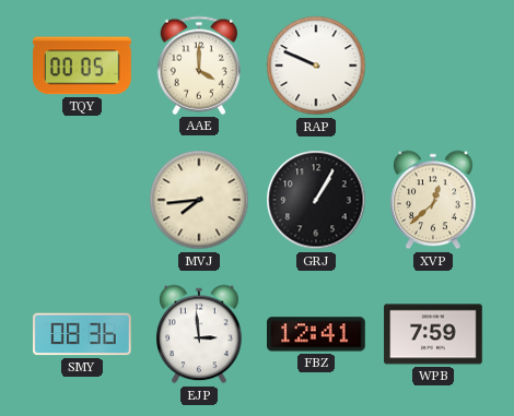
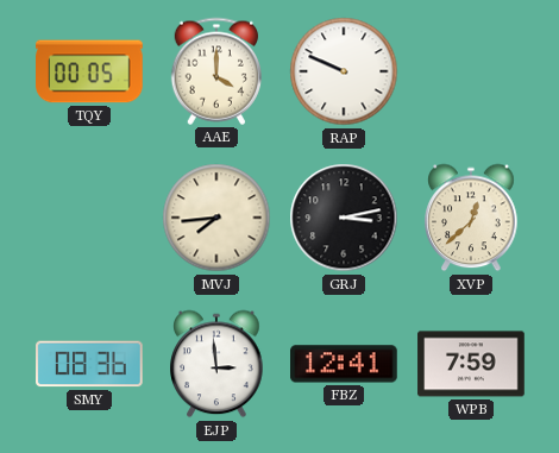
GRJ: 1:05 -> 3:13
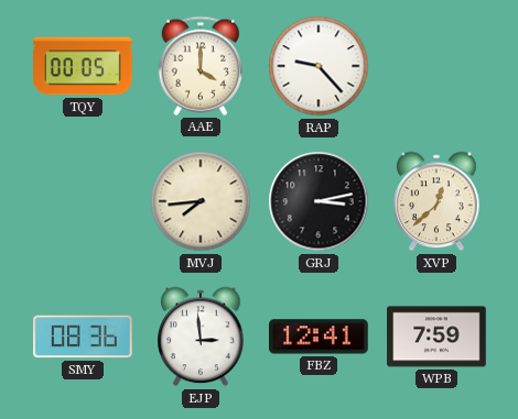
RAP: 9:49 -> 9:23
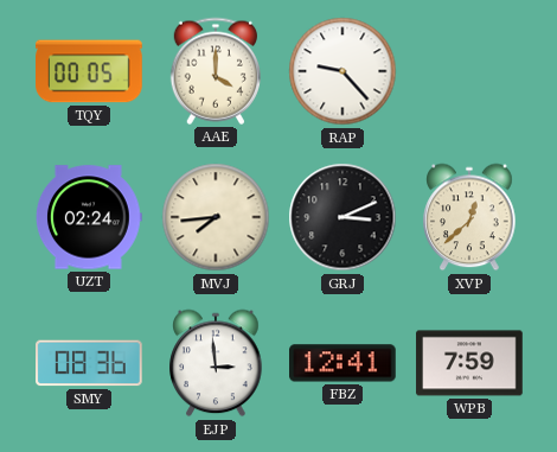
UZT: none -> 02:24
GRJ: 3:13 -> 3:11
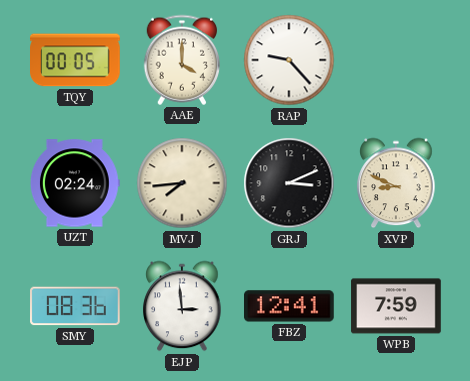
XVP: 12:38 -> 8:49
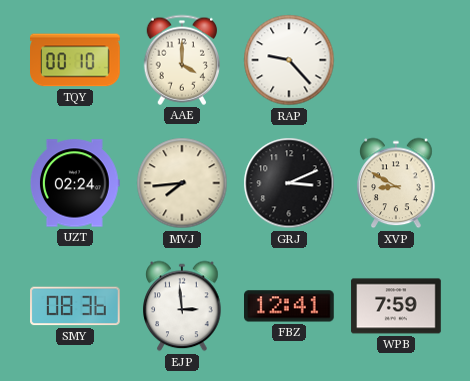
TQY: 00:05 -> 00:10
XVP: 8:49 -> 8:50
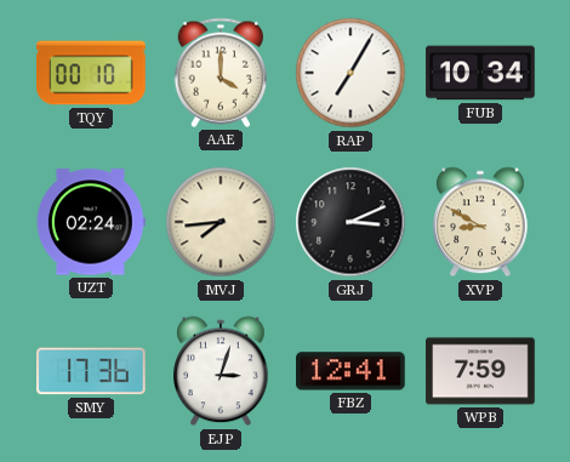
RAP: 9:23 -> 7:05
FUB: none -> 10:34
SMY: 08:36 -> 17:36
EJP: 2:59 -> 3:03
